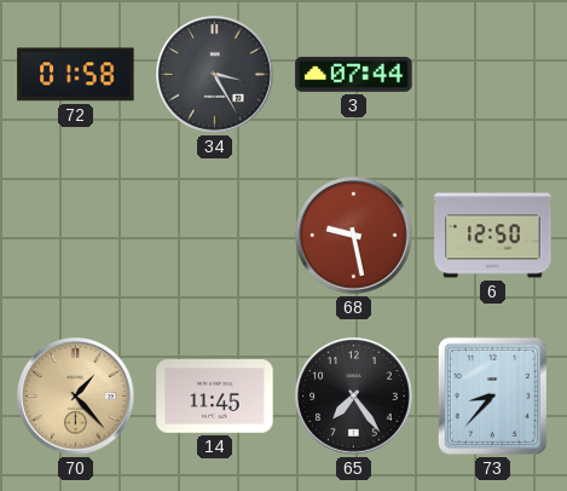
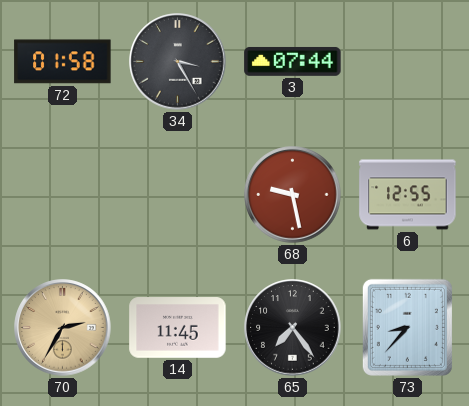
6: 12:50 -> 12:55
70: 1:23 -> 2:35
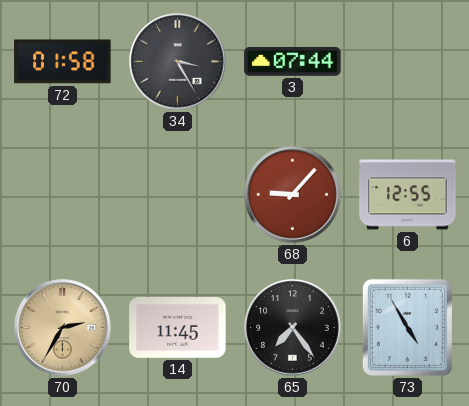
68: 9:28 -> 9:07
73: 8:37 -> 4:55
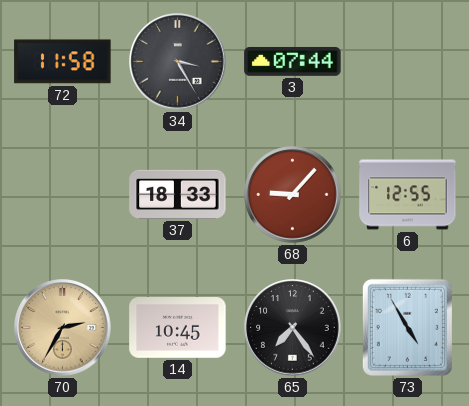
72: 01:58 -> 11:58
37: none -> 18:33
14: 11:45 -> 10:45
